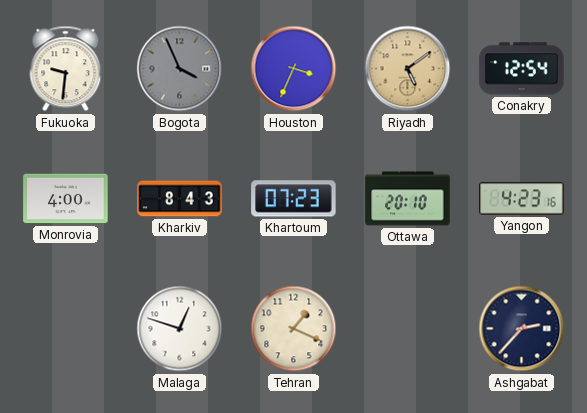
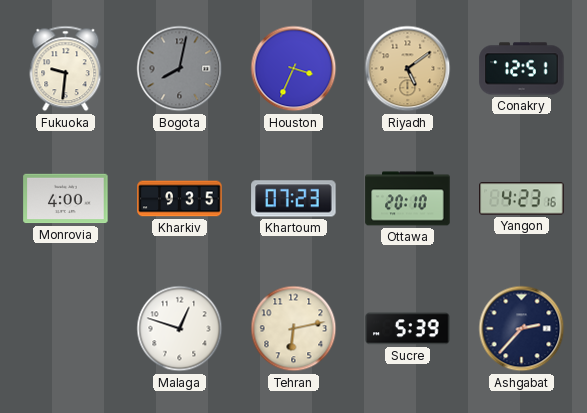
Bogota: 3:56 -> 8:02
Conakry: 12:54 -> 12:51
Kharkiv: 8:43 -> 9:35
Tehran: 1:19 -> 6:13
Sucre: none -> 5:39
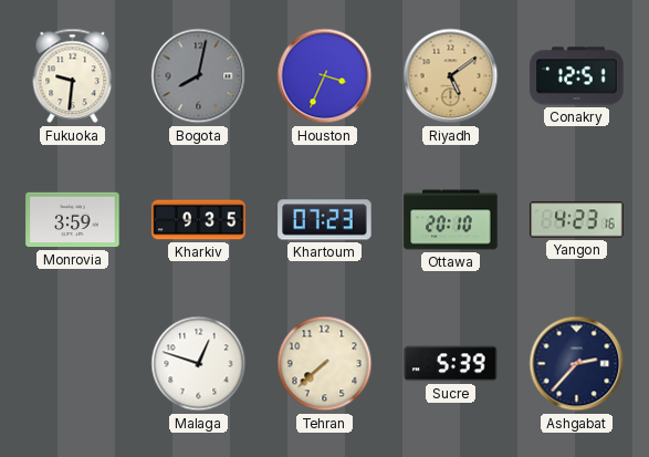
Monrovia: 4:00 -> 3:59
Tehran: 6:13 -> 7:38
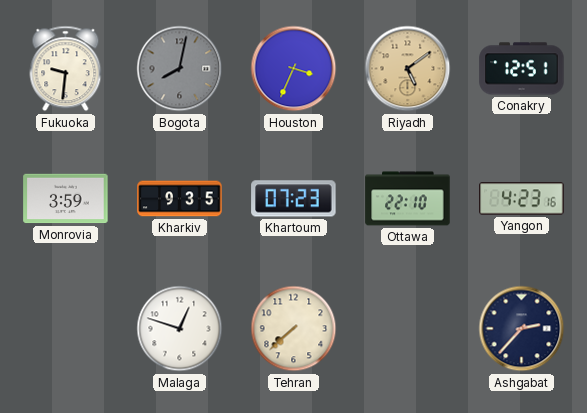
Ottawa: 20:10 -> 22:10
Sucre: 5:39 -> none
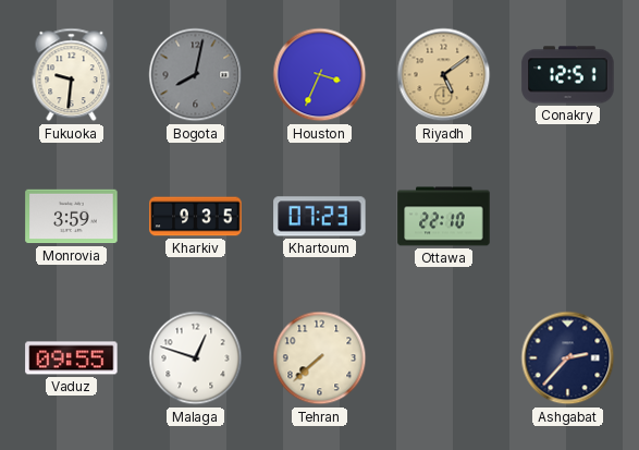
Yangon: 4:23 -> none
Vaduz: none -> 09:55
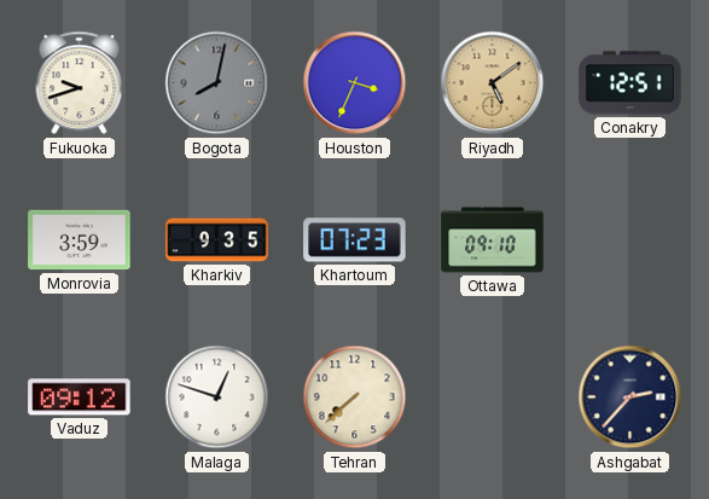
Fukuoka: 9:31 -> 9:42
Ottawa: 22:10 -> 09:10
Vaduz: 09:55 -> 09:12
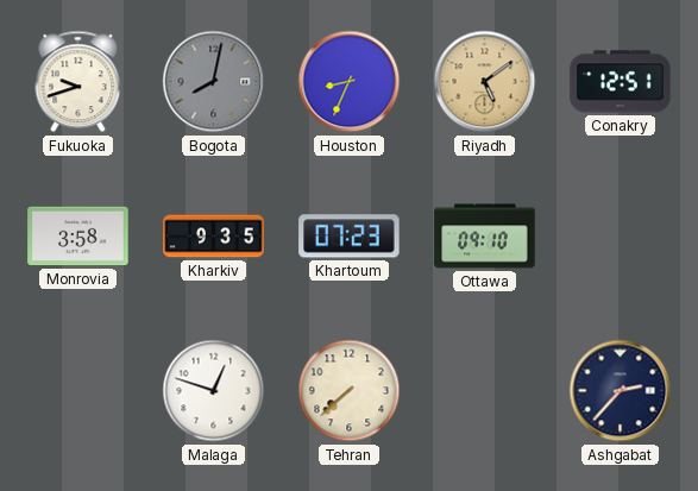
Houston: 3:34 -> 8:34
Monrovia: 3:59 -> 3:58
Vaduz: 09:12 -> none
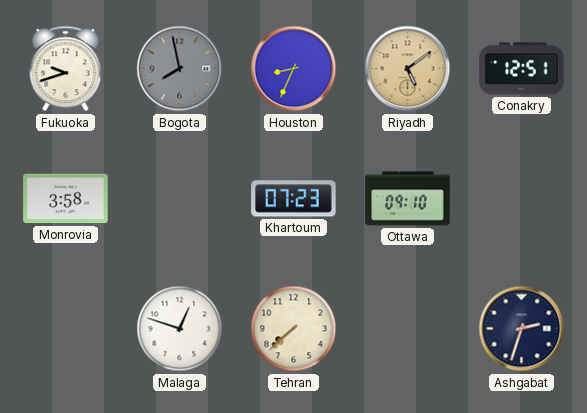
Bogota: 8:02 -> 7:58
Kharkiv: 9:35 -> none
Ashgabat: 2:37 -> 2:33
